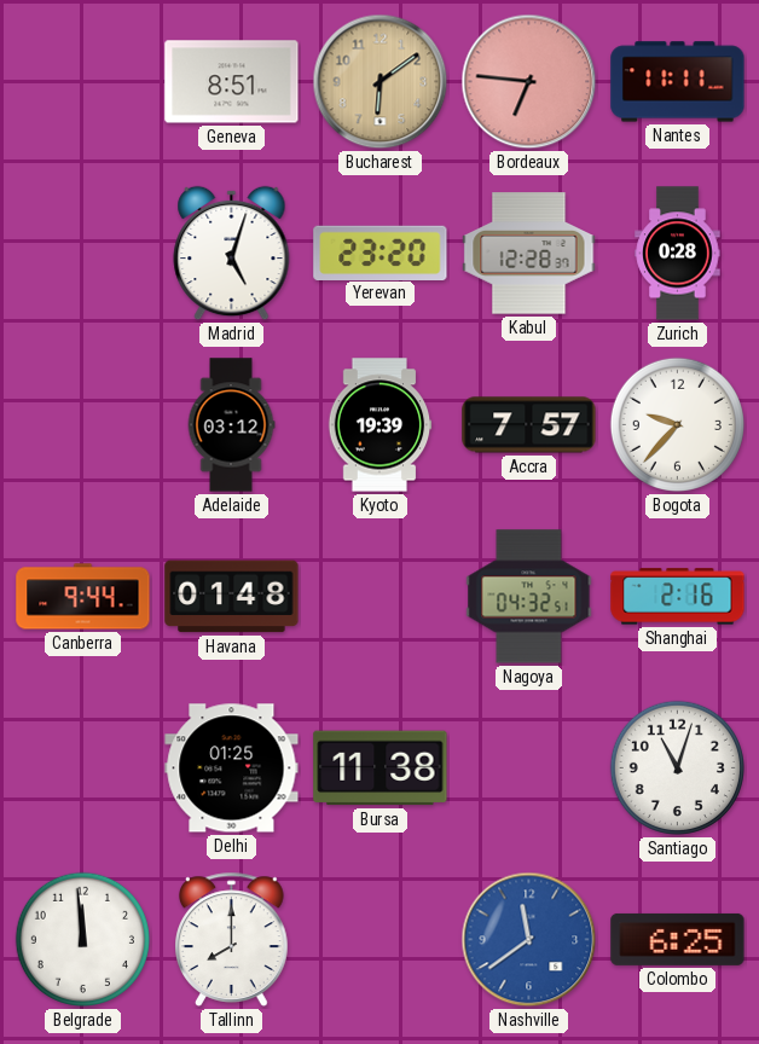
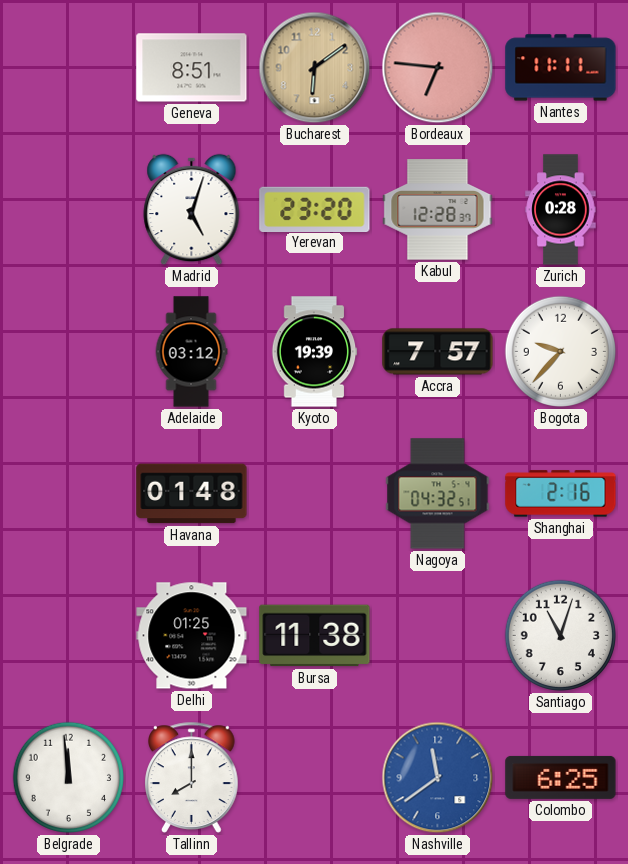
Canberra: 9:44 -> none
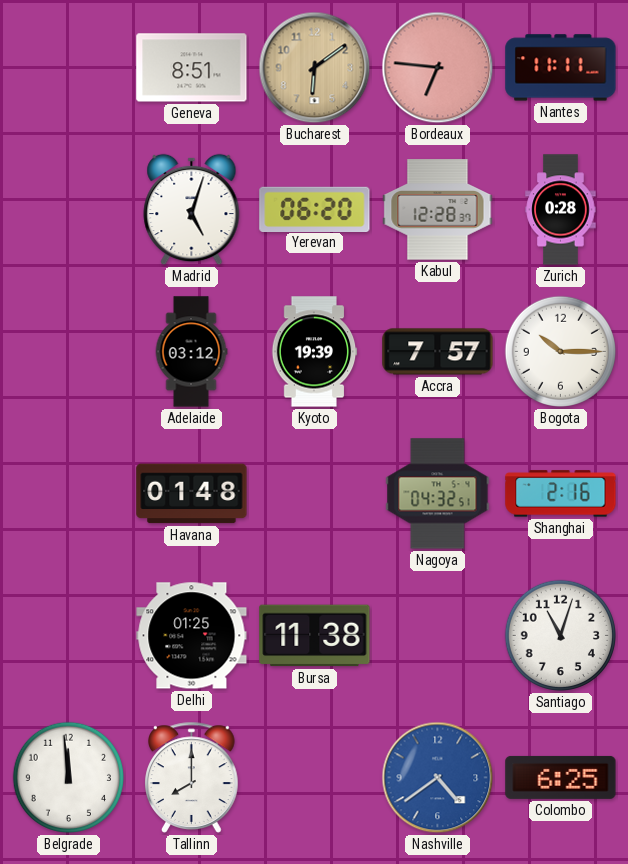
Yerevan: 23:20 -> 06:20
Bogota: 9:37 -> 10:15
Nashville: 11:39 -> 4:39
